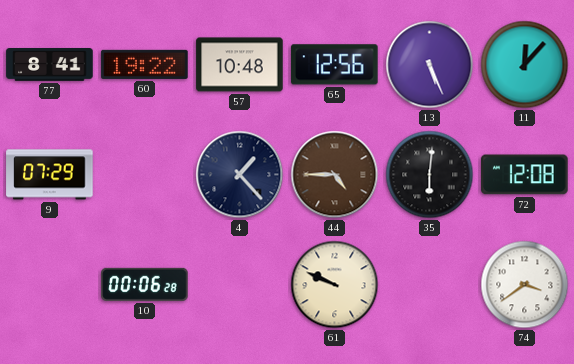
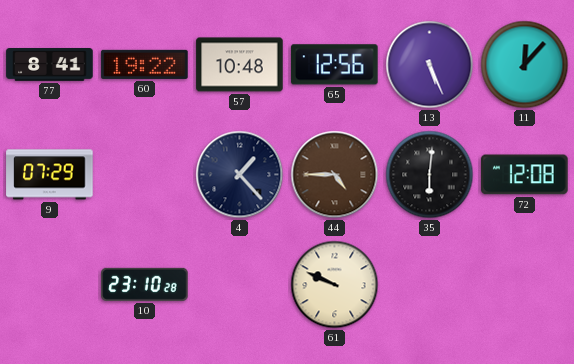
10: 00:06 -> 23:10
74: 3:39 -> none
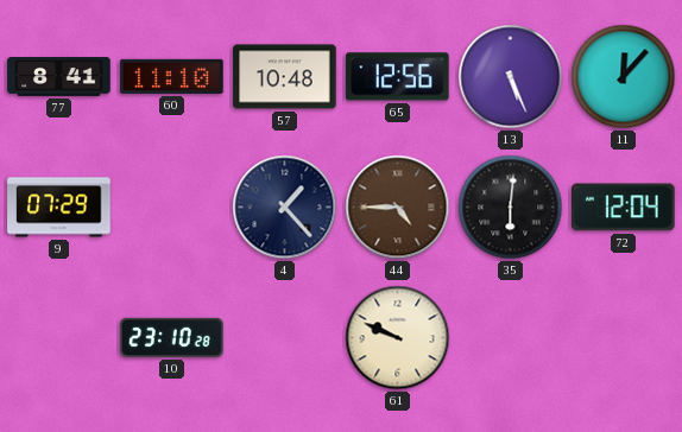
60: 19:22 -> 11:10
72: 12:08 -> 12:04
